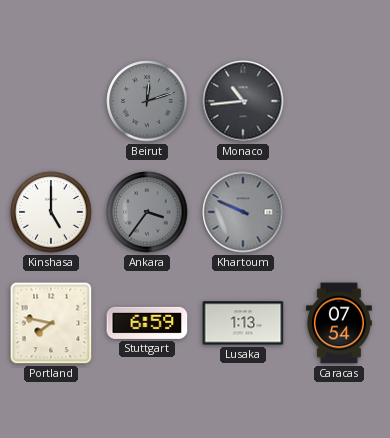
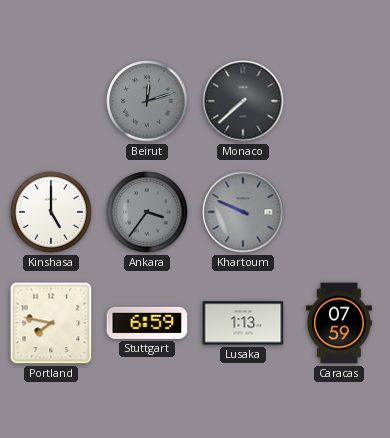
Monaco: 10:44 -> 7:38
Caracas: 07:54 -> 07:59
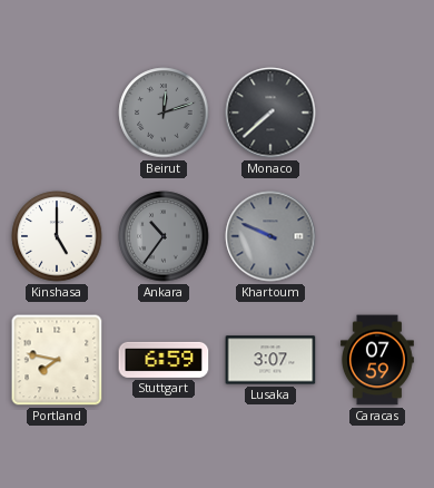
Ankara: 3:36 -> 10:36
Lusaka: 1:13 -> 3:07
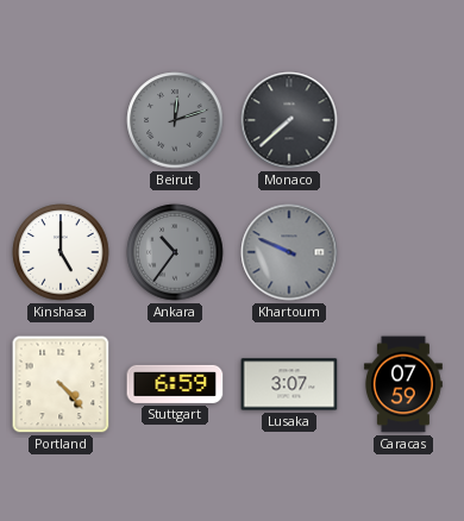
Portland: 7:47 -> 4:23
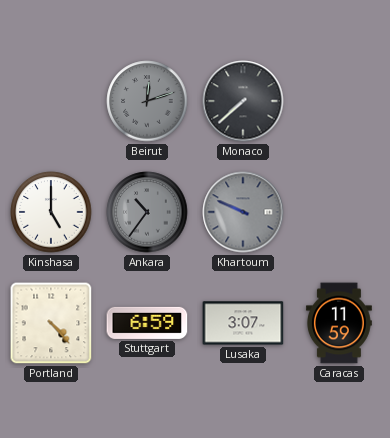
Caracas: 07:59 -> 11:59
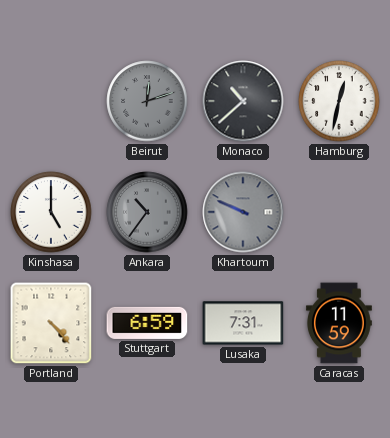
Monaco: 7:38 -> 10:38
Hamburg: none -> 12:32
Lusaka: 3:07 -> 7:31
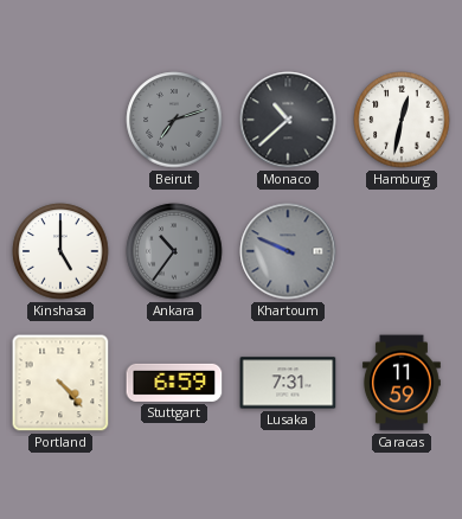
Beirut: 12:12 -> 7:12
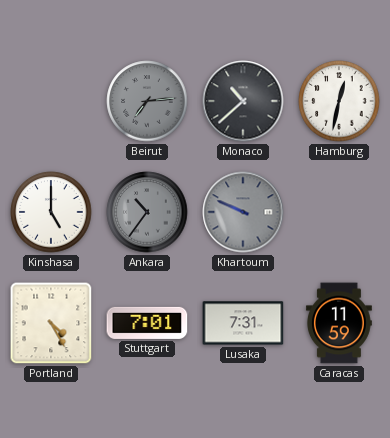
Beirut: 7:12 -> 7:14
Portland: 4:23 -> 4:25
Stuttgart: 6:59 -> 7:01
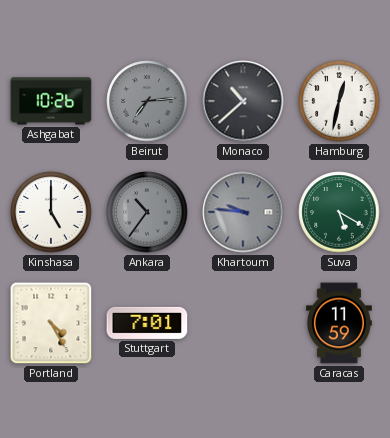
Ashgabat: none -> 10:26
Khartoum: 9:49 -> 9:46
Suva: none -> 5:20
Lusaka: 7:31 -> none
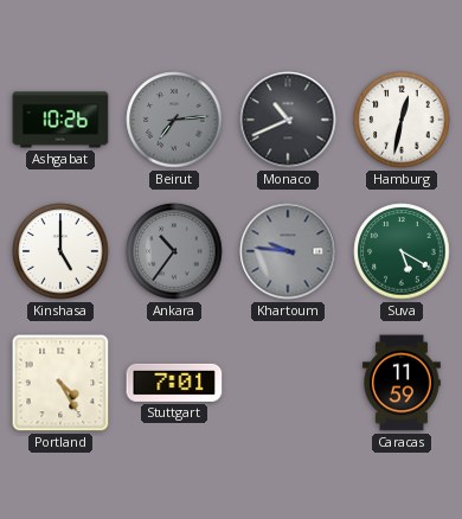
Monaco: 10:38 -> 10:41
